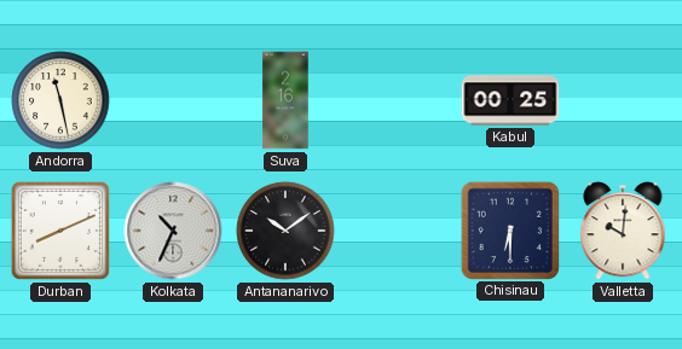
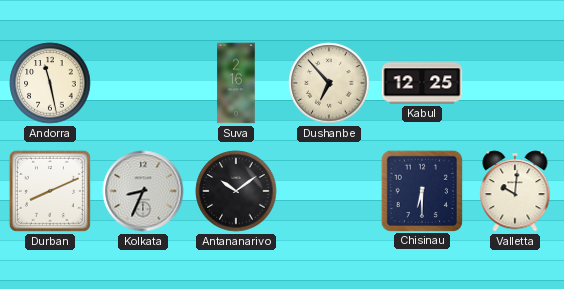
Dushanbe: none -> 6:53
Kabul: 00:25 -> 12:25
Kolkata: 10:34 -> 8:34
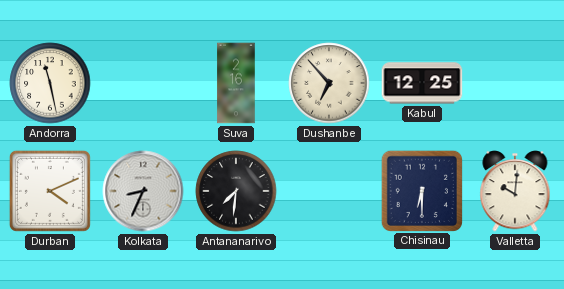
Durban: 8:11 -> 4:11
Antananarivo: 10:09 -> 7:31
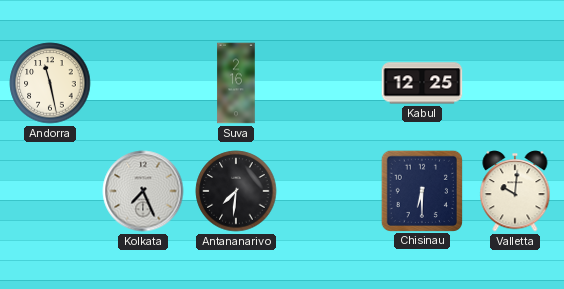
Dushanbe: 6:53 -> none
Durban: 4:11 -> none
Kolkata: 8:34 -> 7:26
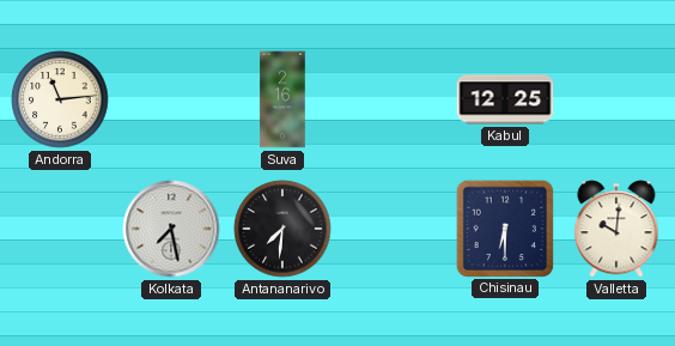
Andorra: 11:28 -> 11:14
Kolkata: 7:26 -> 7:28
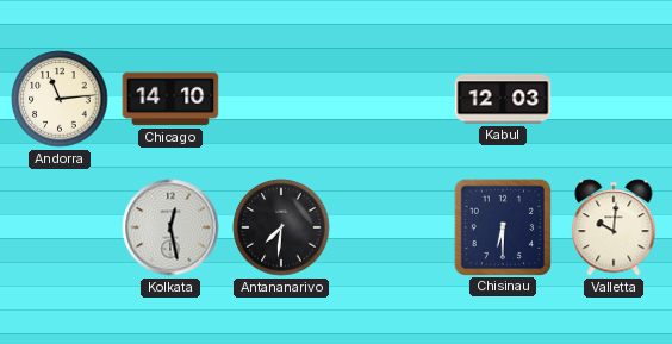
Chicago: none -> 14:10
Suva: 2:16 -> none
Kabul: 12:25 -> 12:03
Kolkata: 7:28 -> 12:28
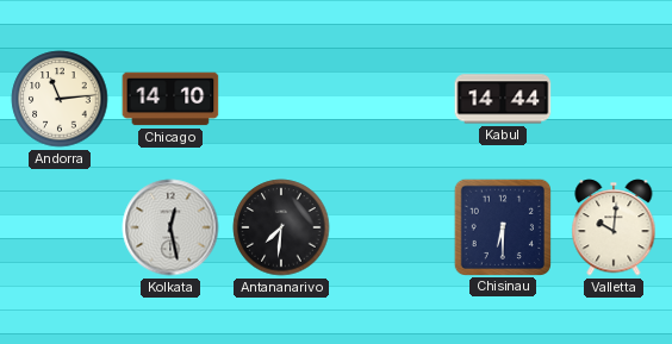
Kabul: 12:03 -> 14:44
